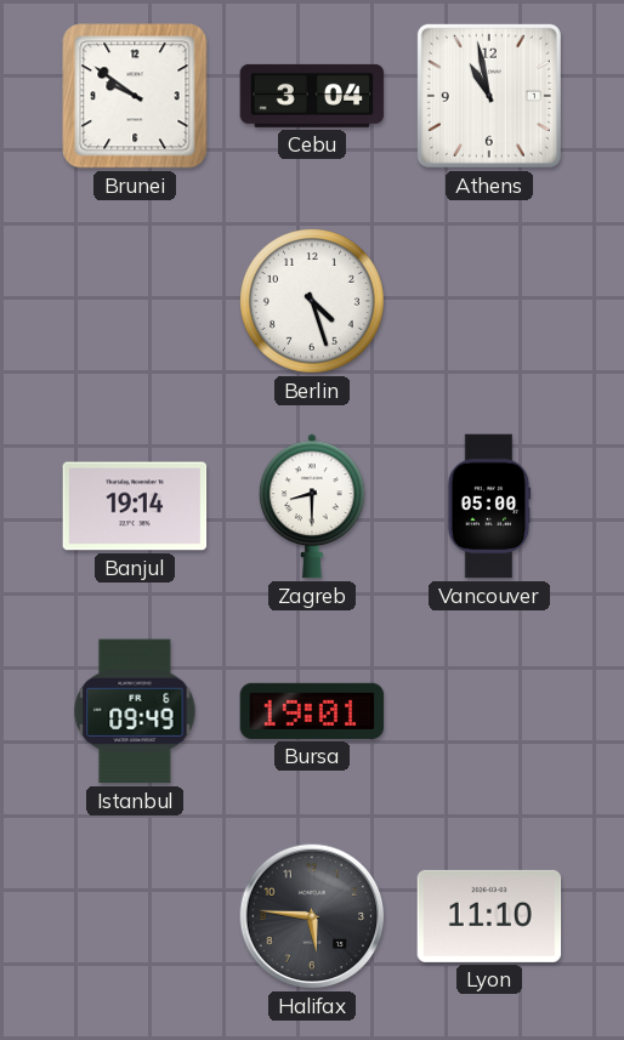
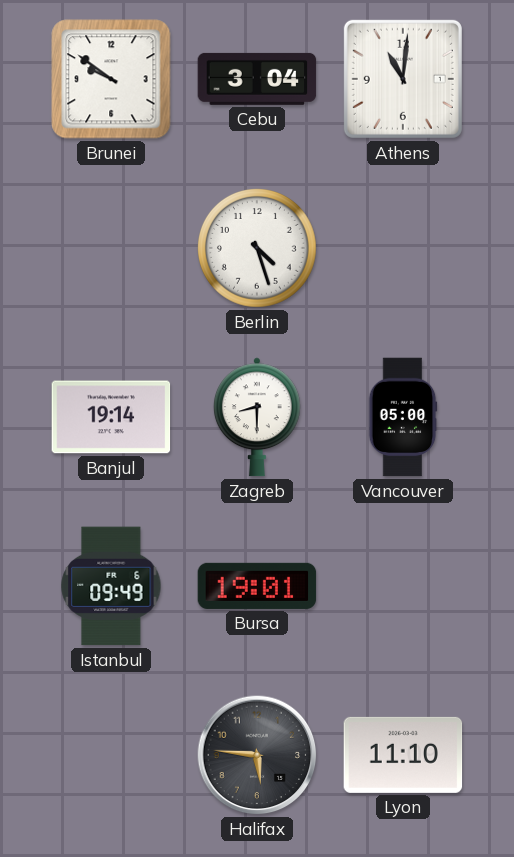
Athens: 10:58 -> 11:01
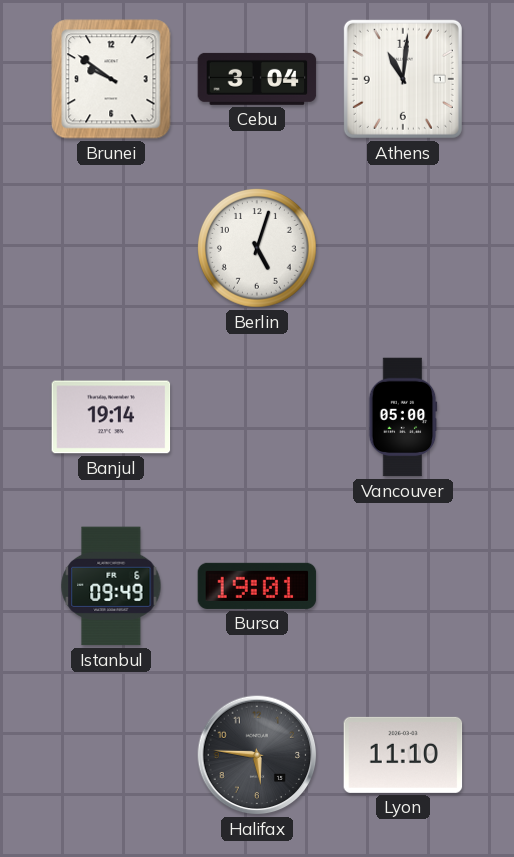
Berlin: 4:27 -> 5:03
Zagreb: 8:30 -> none
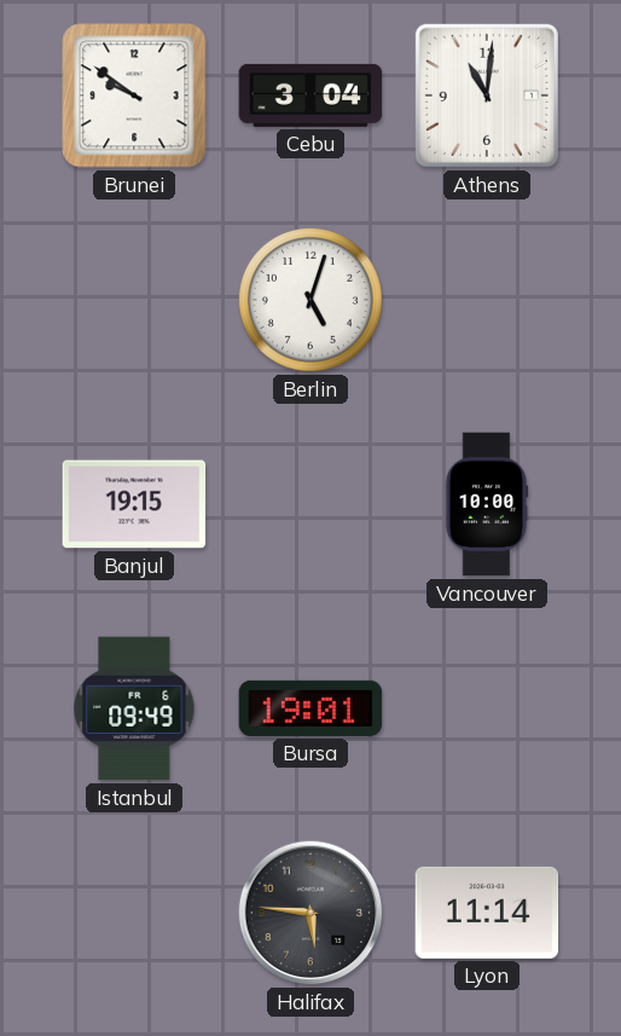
Banjul: 19:14 -> 19:15
Vancouver: 05:00 -> 10:00
Lyon: 11:10 -> 11:14
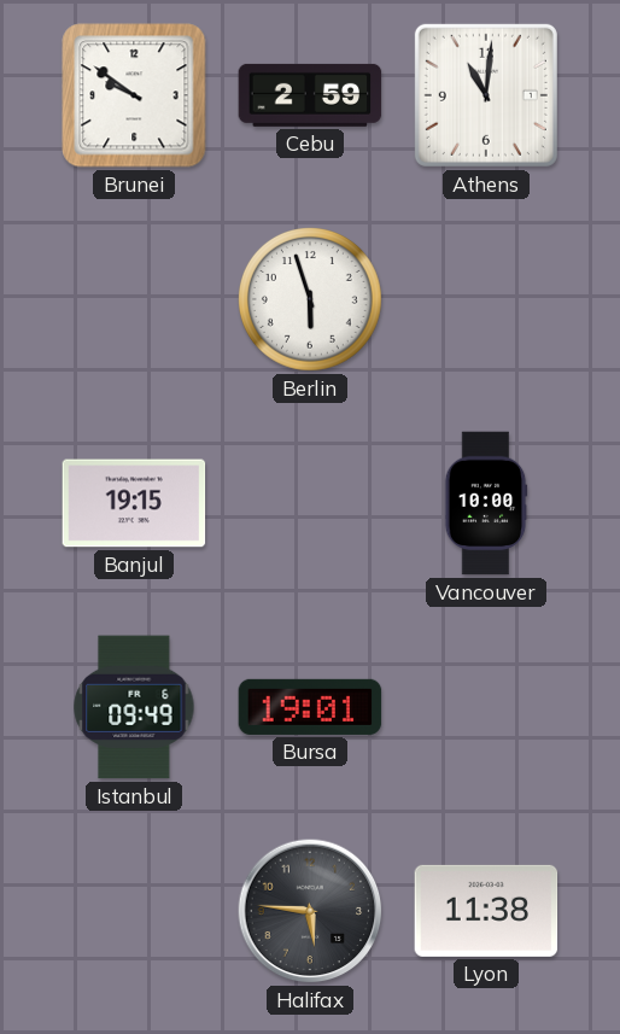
Cebu: 3:04 -> 2:59
Berlin: 5:03 -> 5:57
Lyon: 11:14 -> 11:38
